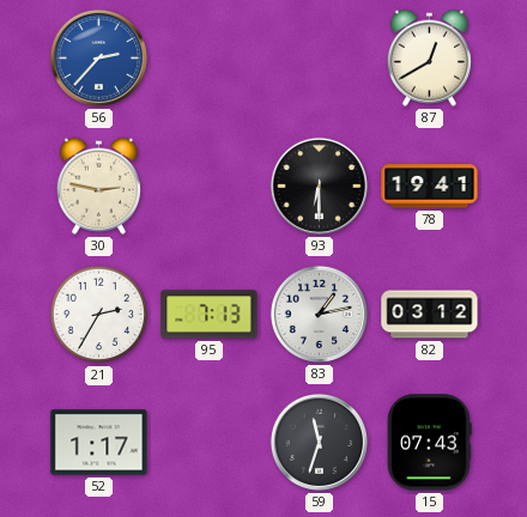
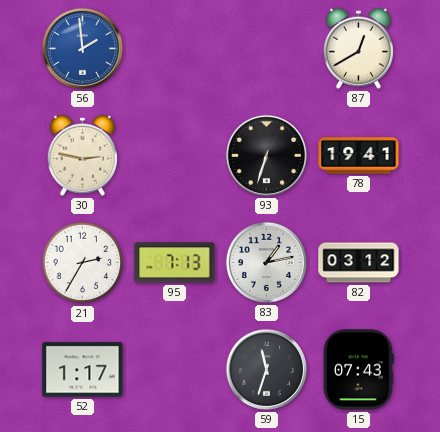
56: 2:37 -> 1:59
93: 6:30 -> 6:33
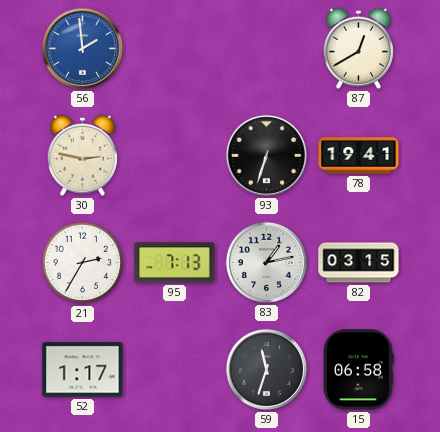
82: 03:12 -> 03:15
15: 07:43 -> 06:58
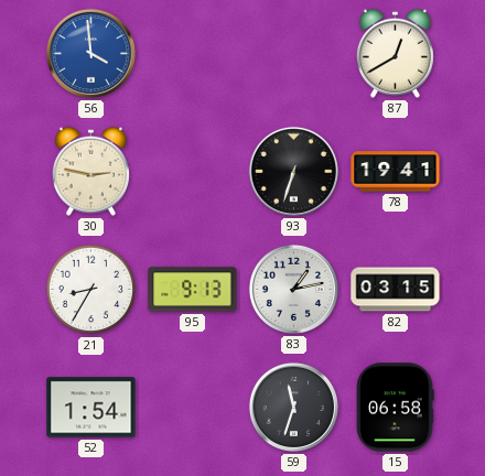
56: 1:59 -> 3:59
21: 2:35 -> 8:35
95: 7:13 -> 9:13
52: 1:17 -> 1:54
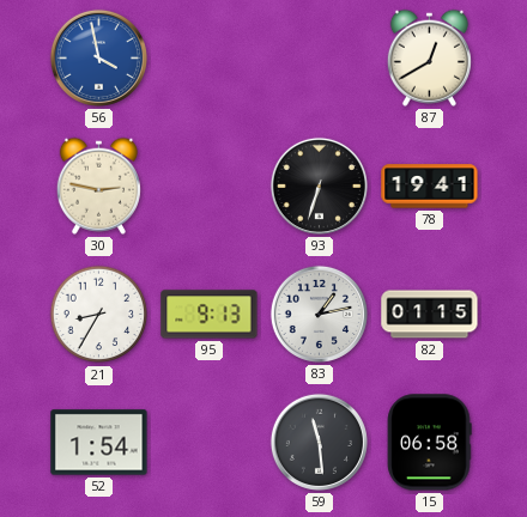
56: 3:59 -> 3:58
82: 03:15 -> 01:15
59: 11:33 -> 11:29
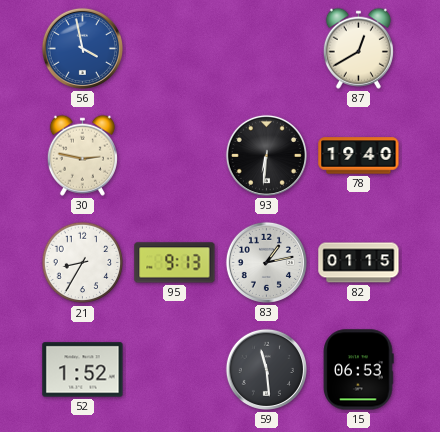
93: 6:33 -> 6:31
78: 19:41 -> 19:40
52: 1:54 -> 1:52
15: 06:58 -> 06:53
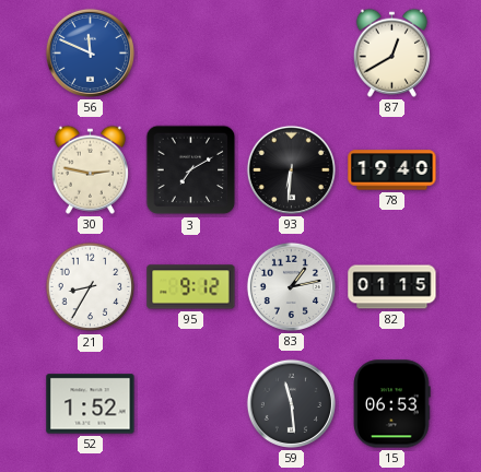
56: 3:58 -> 11:49
3: none -> 7:10
95: 9:13 -> 9:12
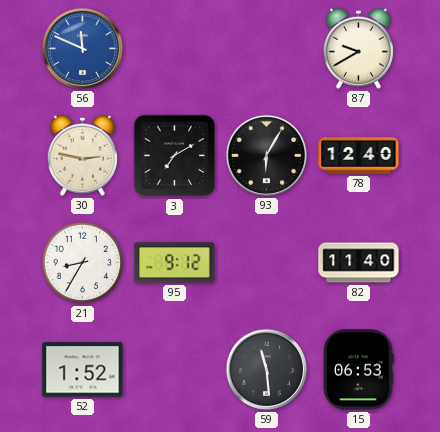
87: 12:40 -> 9:40
93: 6:31 -> 6:05
78: 19:40 -> 12:40
83: 1:13 -> none
82: 01:15 -> 11:40
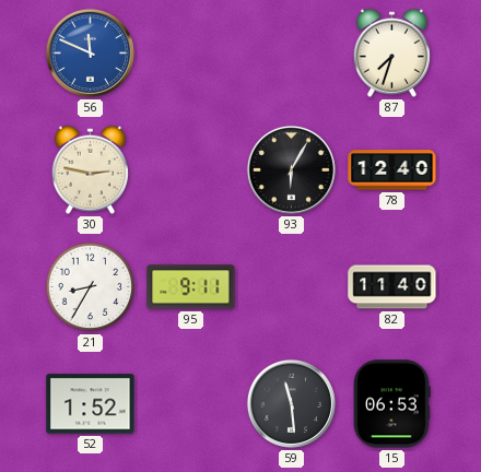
87: 9:40 -> 7:33
3: 7:10 -> none
95: 9:12 -> 9:11
